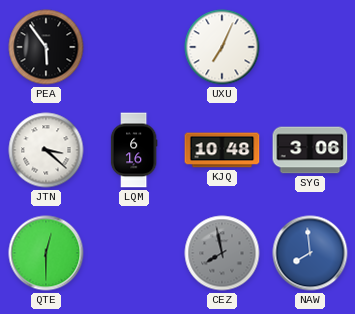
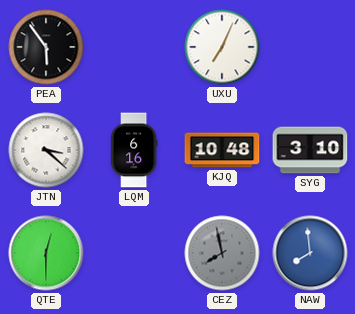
SYG: 3:06 -> 3:10
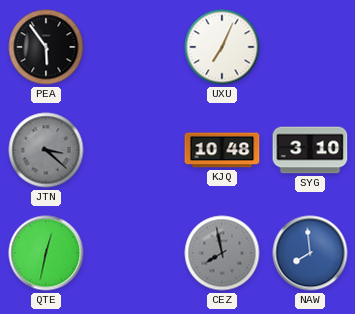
JTN dial: white -> grey
LQM: 6:16 -> none
QTE: 12:30 -> 12:32
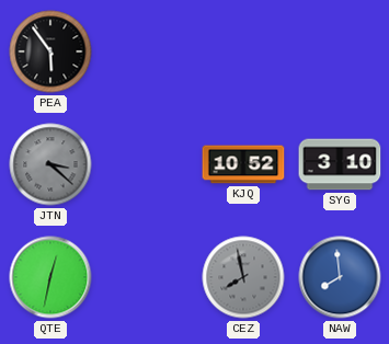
UXU: 7:04 -> none
KJQ: 10:48 -> 10:52
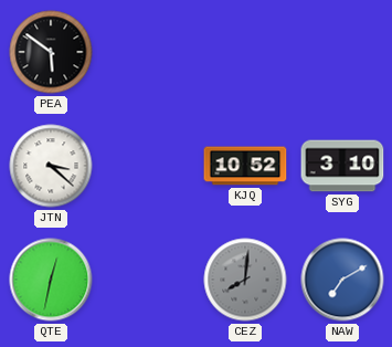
PEA: 5:54 -> 5:51
JTN dial: grey -> white
CEZ: 7:58 -> 8:01
NAW: 7:59 -> 7:10
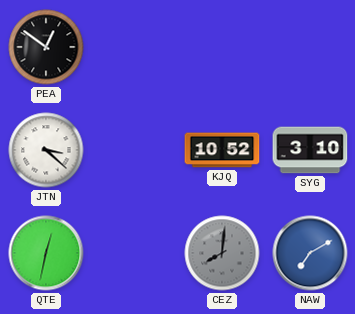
PEA: 5:51 -> 12:51
